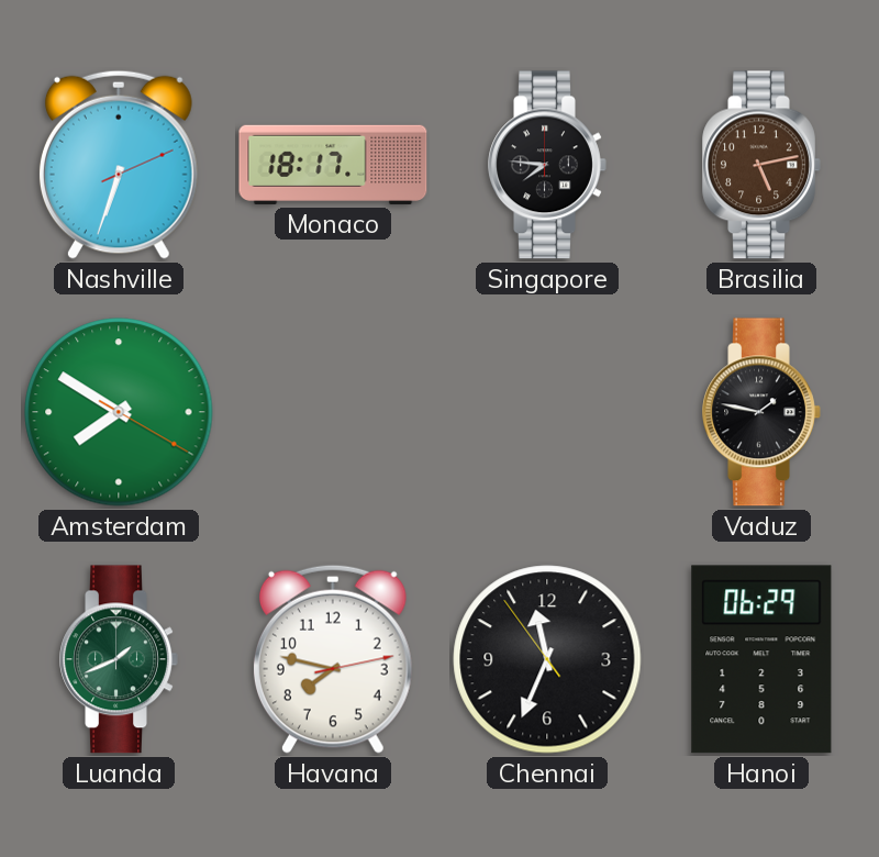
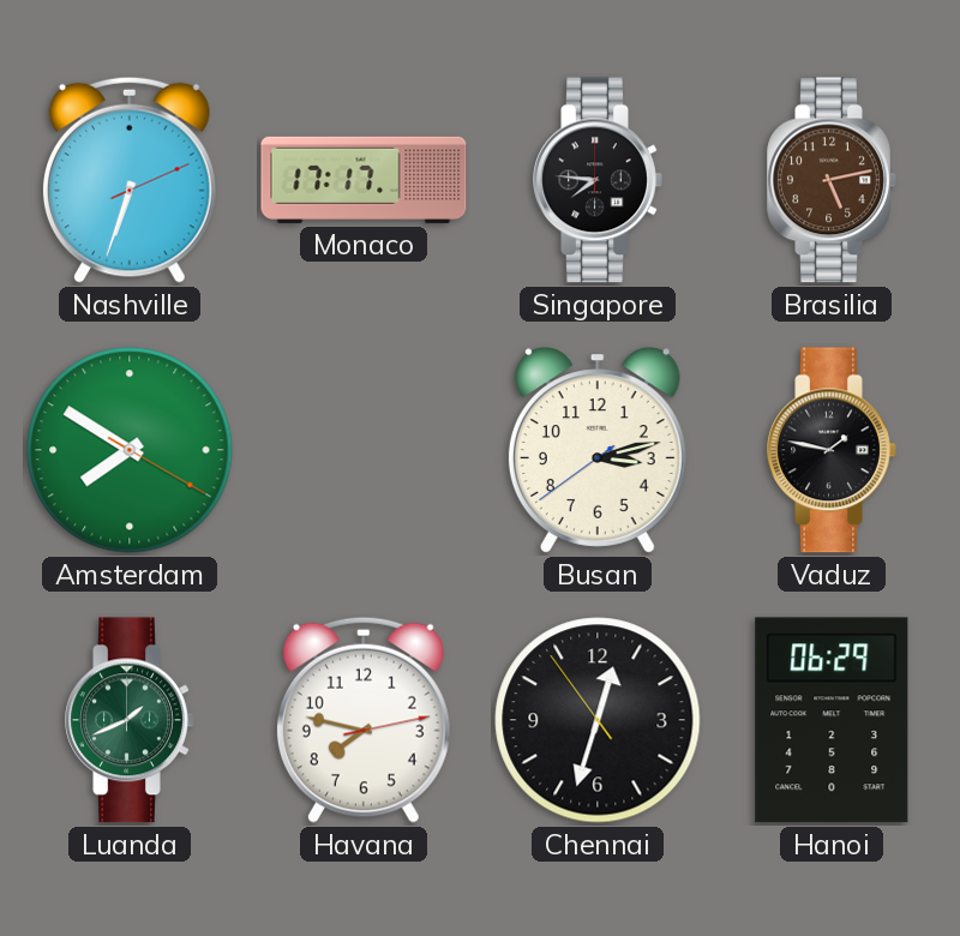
Monaco: 18:17 -> 17:17
Busan: none -> 3:12
Chennai: 11:33 -> 12:32
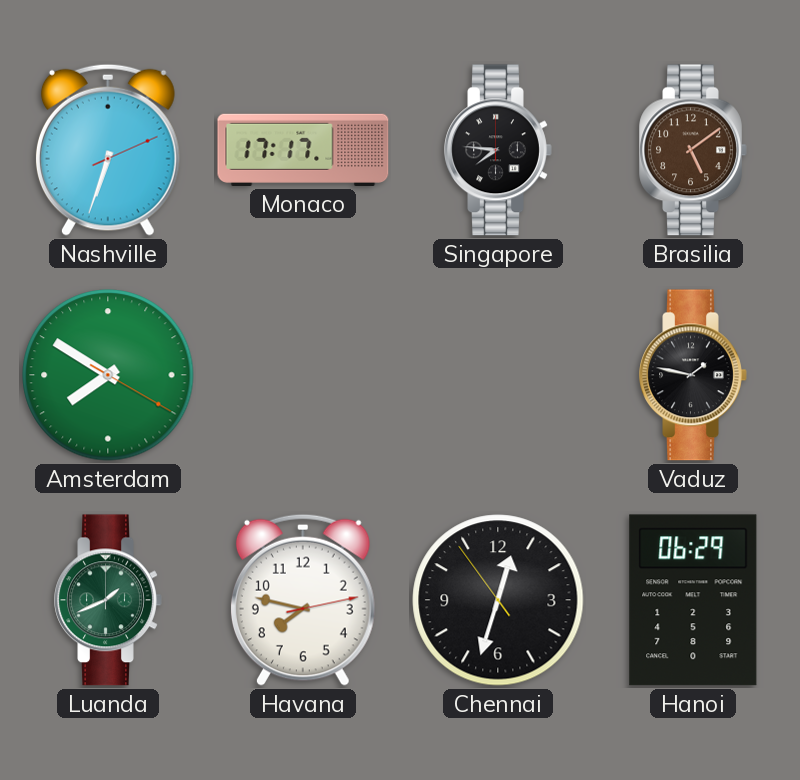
Brasilia: 5:13 -> 5:09
Busan: 3:12 -> none
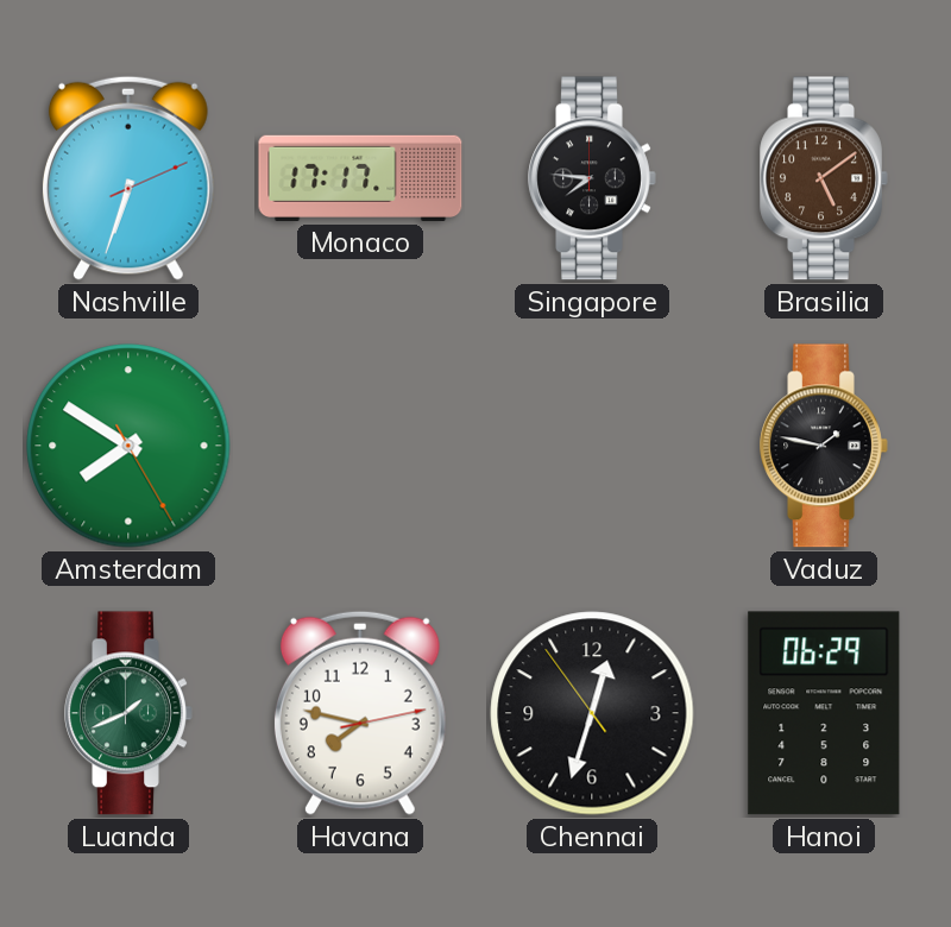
Amsterdam: 7:50:20 -> 7:50:25
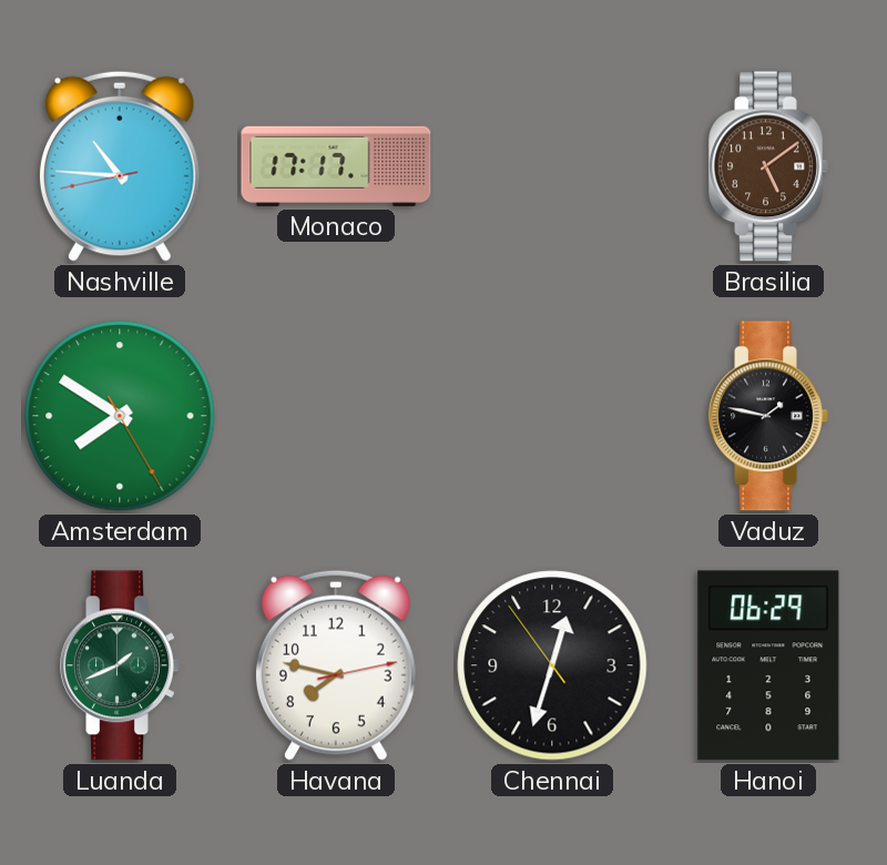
Nashville: 6:33 -> 10:45
Singapore: 7:46 -> none
